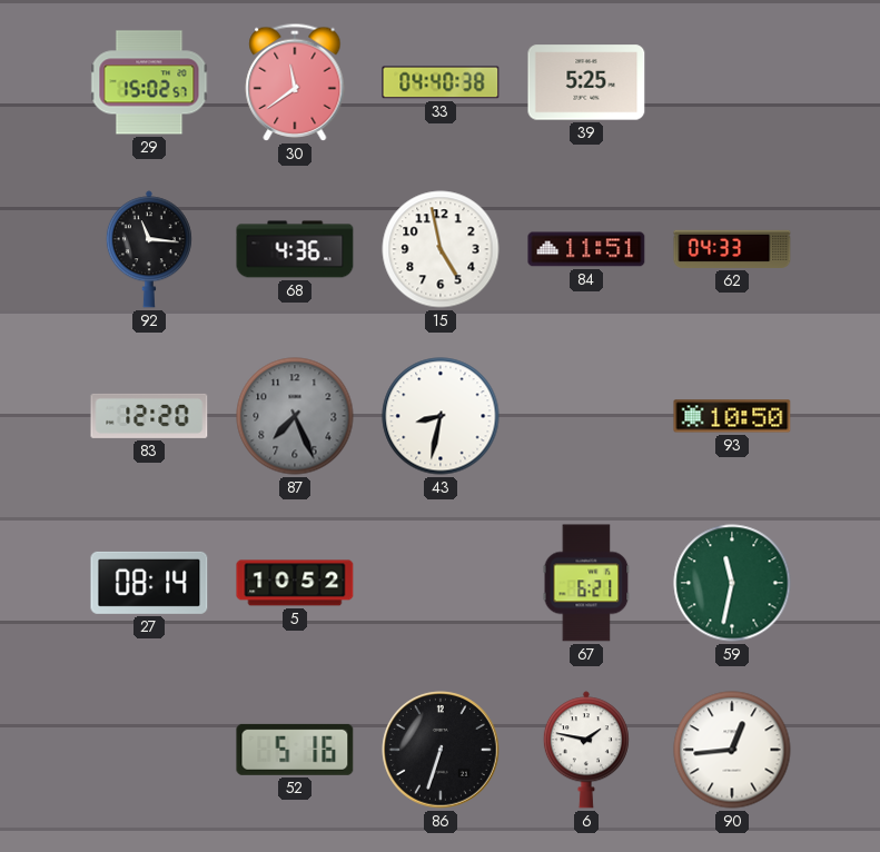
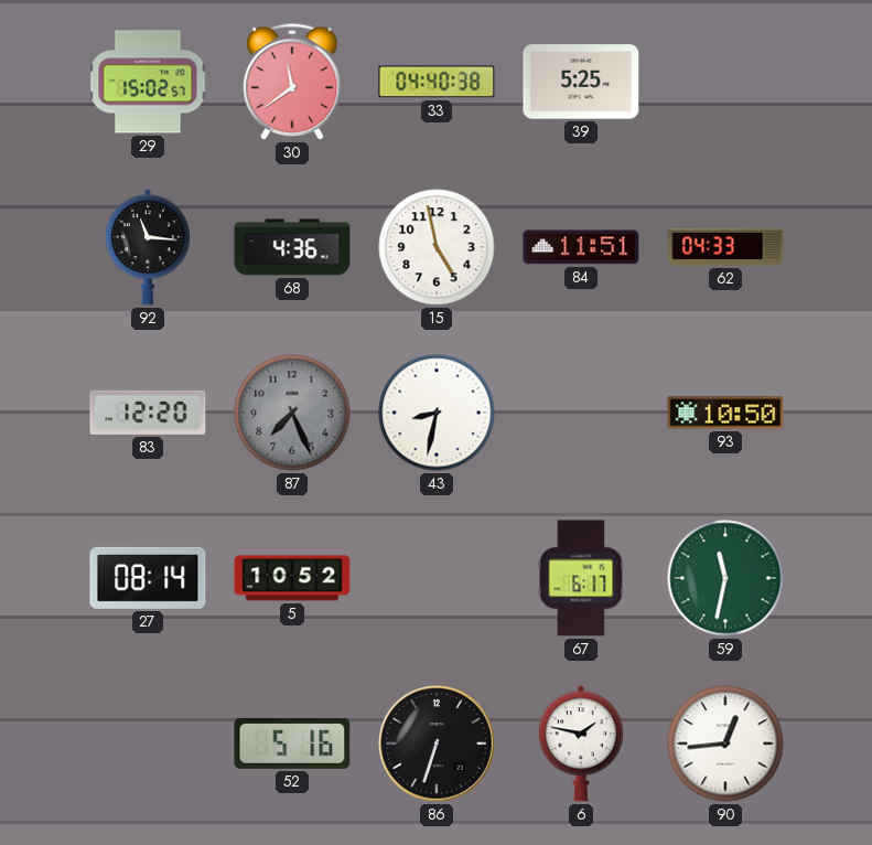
67: 6:21 -> 6:17
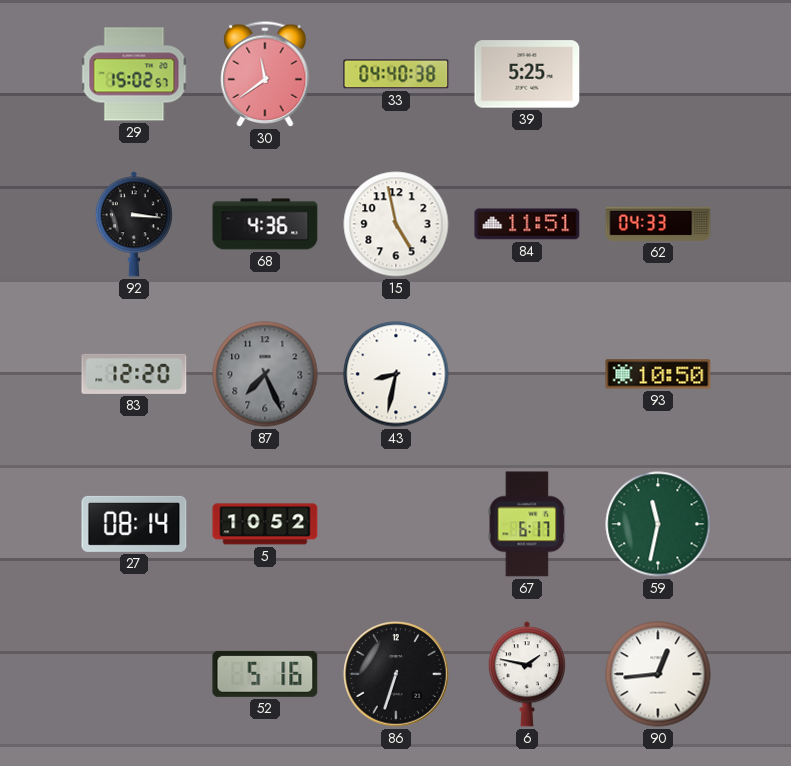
92: 11:16 -> 3:16
